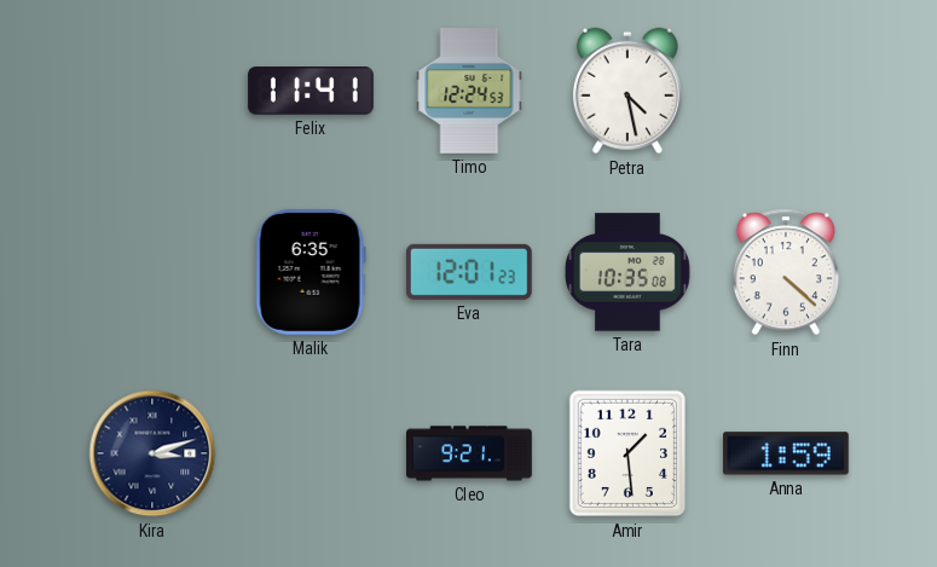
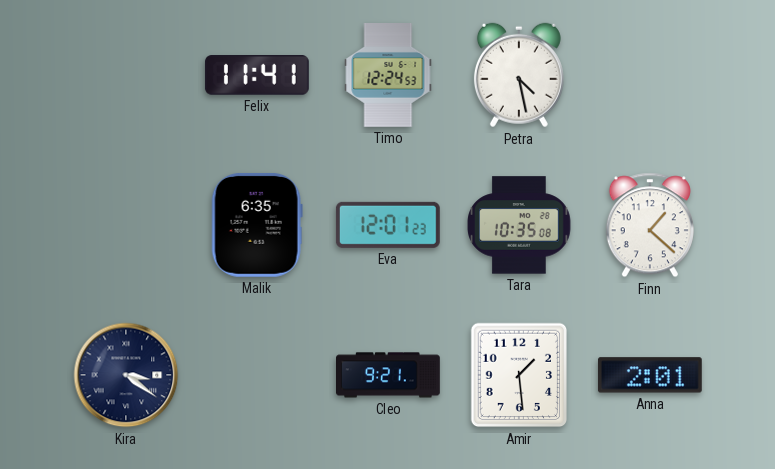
Finn: 4:22 -> 1:22
Kira: 3:12 -> 3:21
Anna: 1:59 -> 2:01
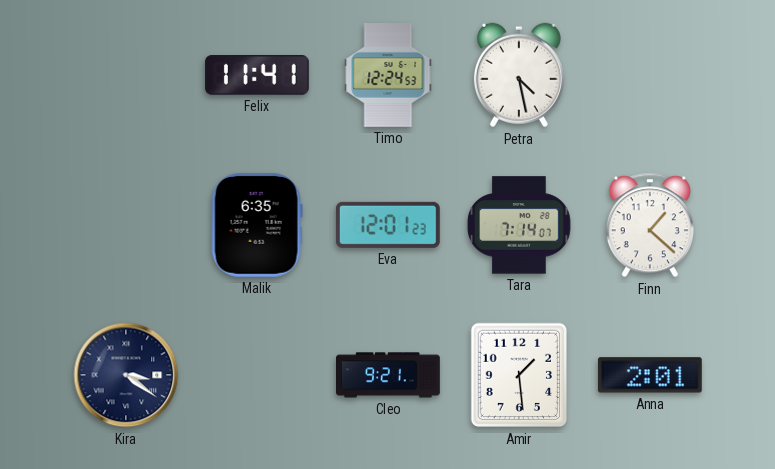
Tara: 10:35 -> 7:14
